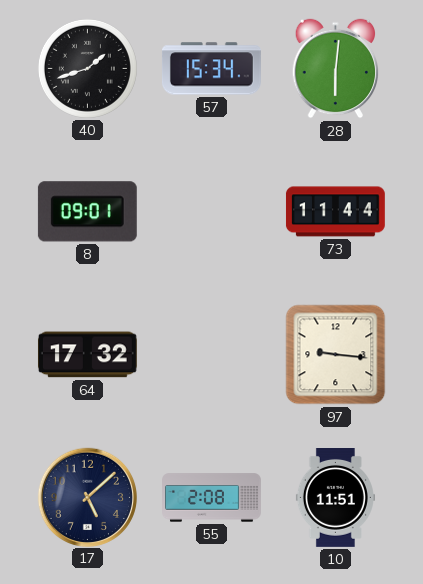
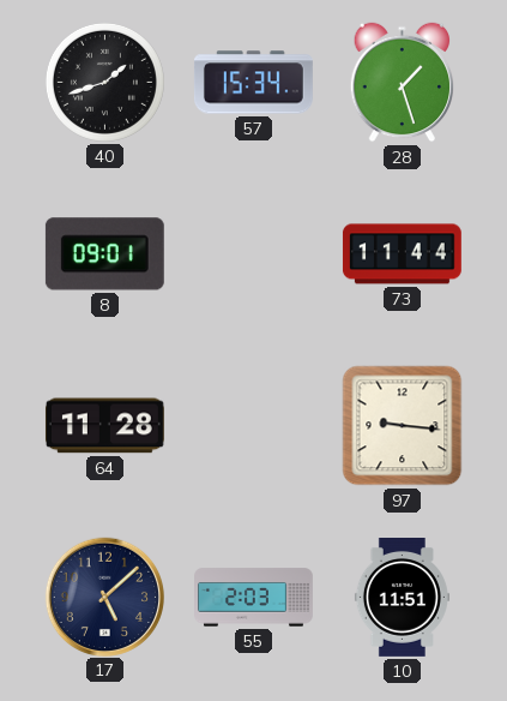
28: 6:01 -> 1:27
64: 17:32 -> 11:28
55: 2:08 -> 2:03
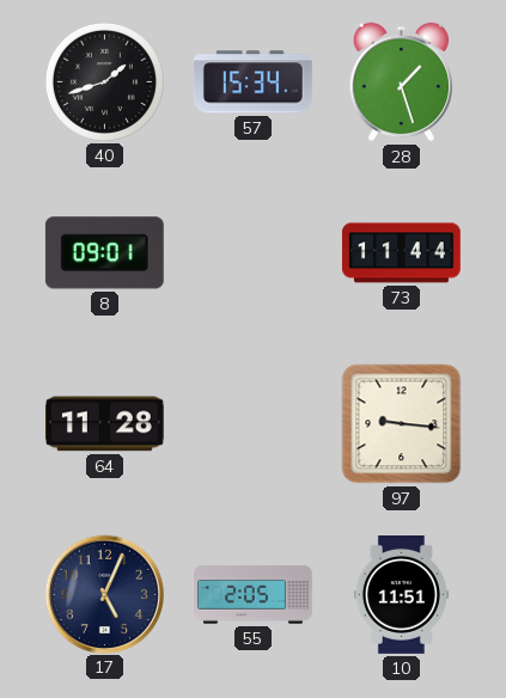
17: 5:08 -> 5:04
55: 2:03 -> 2:05
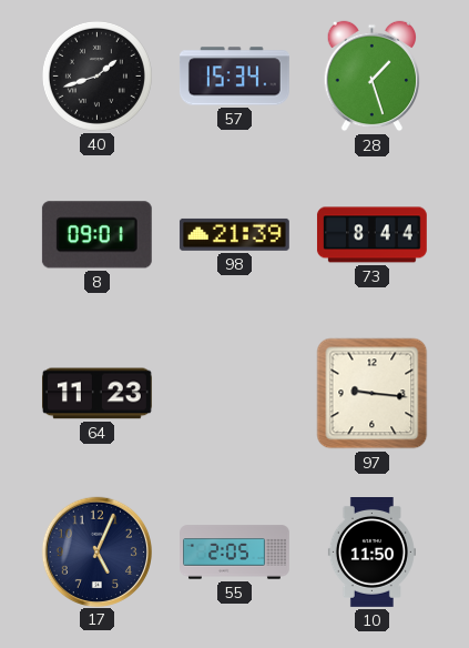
98: none -> 21:39
73: 11:44 -> 8:44
64: 11:28 -> 11:23
10: 11:51 -> 11:50
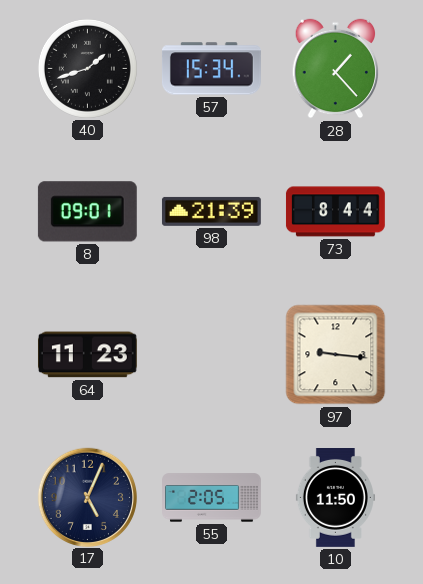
28: 1:27 -> 1:23
